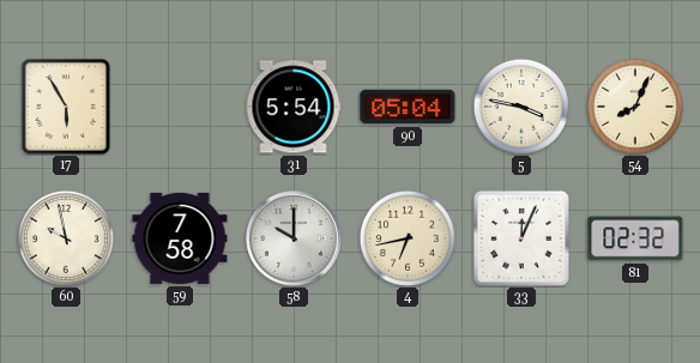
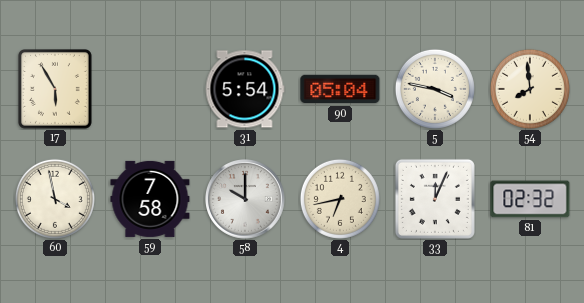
54: 8:04 -> 7:59
60: 9:58 -> 3:58
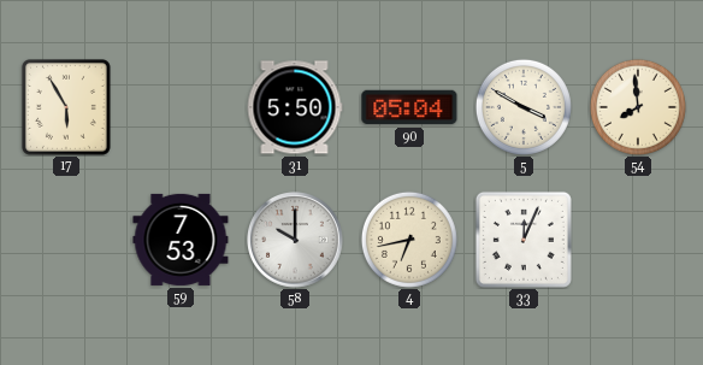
31: 5:54 -> 5:50
5: 3:47 -> 3:50
60: 3:58 -> none
59: 7:58 -> 7:53
81: 02:32 -> none
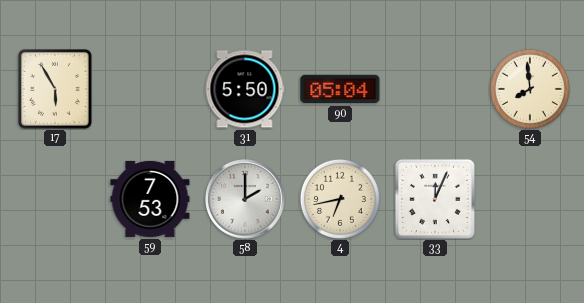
5: 3:50 -> none
58: 10:00 -> 2:00
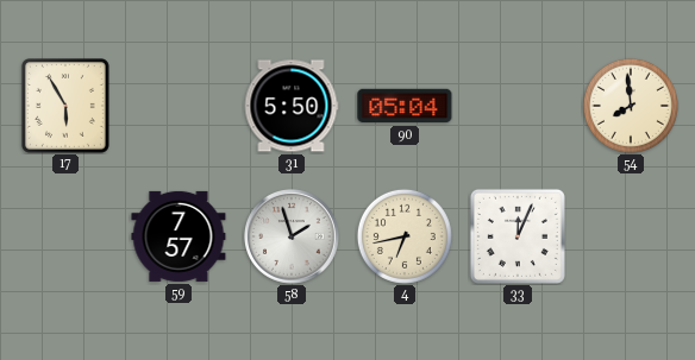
59: 7:53 -> 7:57
58: 2:00 -> 1:57
